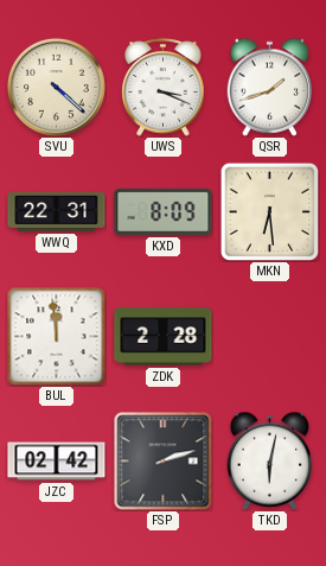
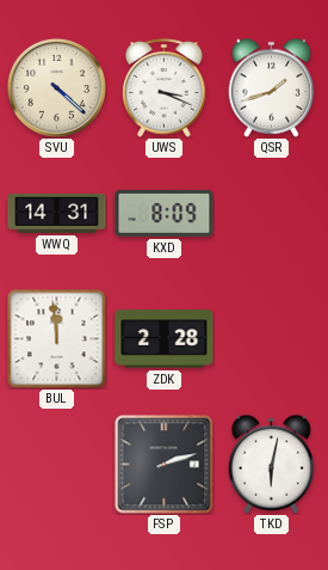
WWQ: 22:31 -> 14:31
MKN: 6:29 -> none
JZC: 02:42 -> none
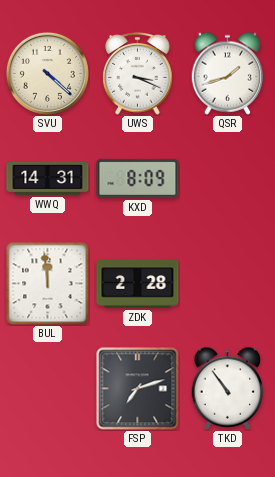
FSP: 2:12 -> 7:12
TKD: 6:02 -> 10:54
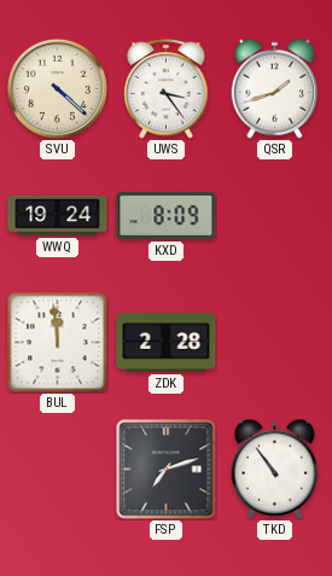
UWS: 3:19 -> 3:24
WWQ: 14:31 -> 19:24
